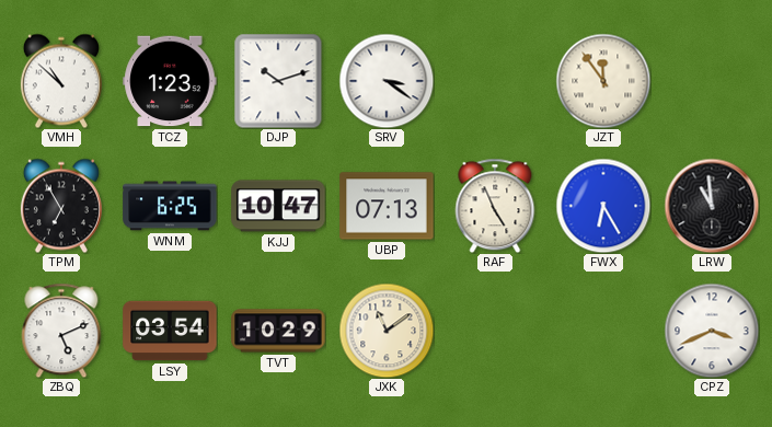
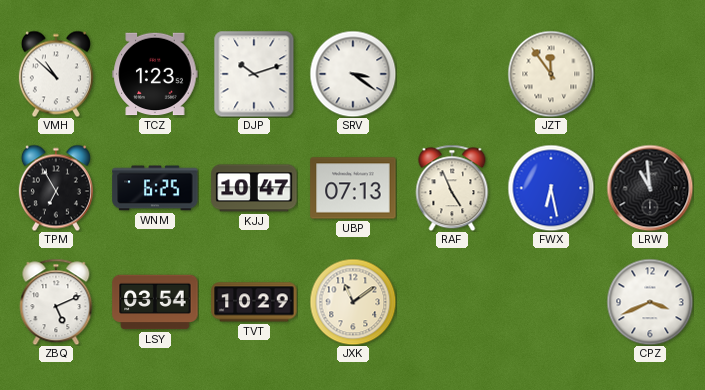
FWX: 6:25 -> 6:28
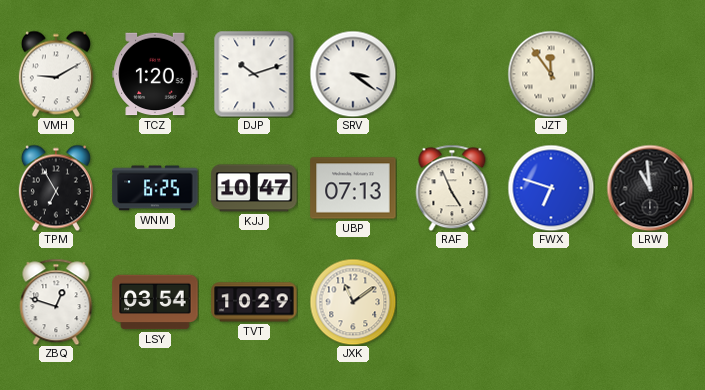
VMH: 10:52 -> 9:10
TCZ: 1:23 -> 1:20
FWX: 6:28 -> 6:48
ZBQ: 5:11 -> 12:48
CPZ: 3:41 -> none
